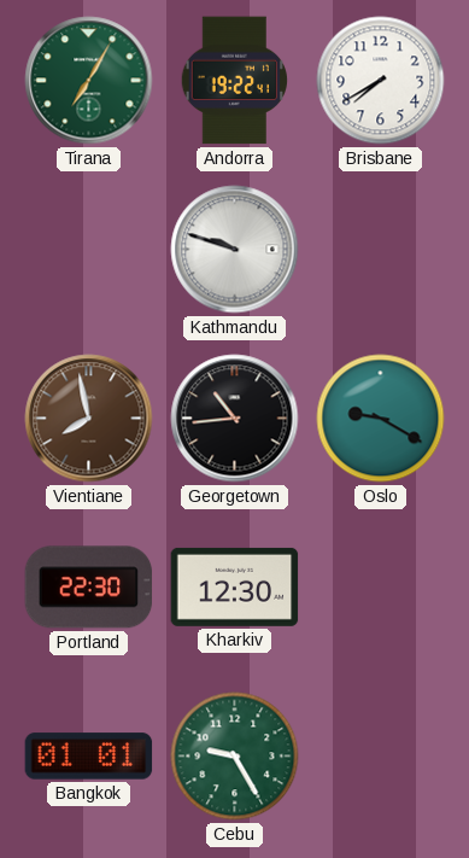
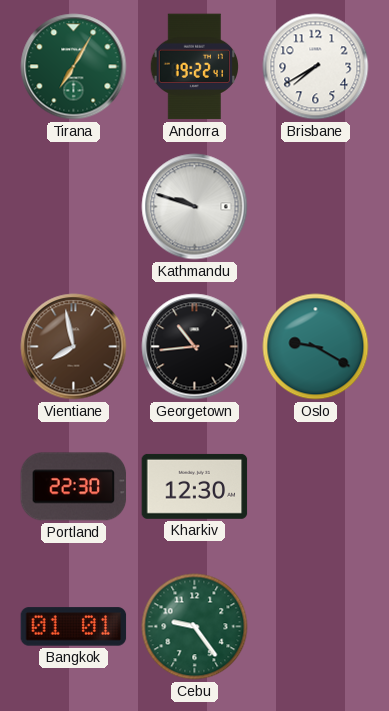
Cebu: 9:25 -> 9:24
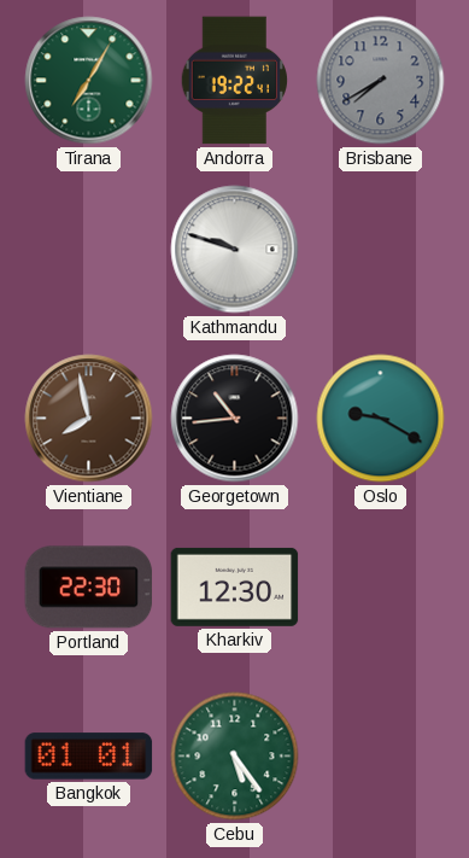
Brisbane dial: white -> grey
Cebu: 9:24 -> 5:24
